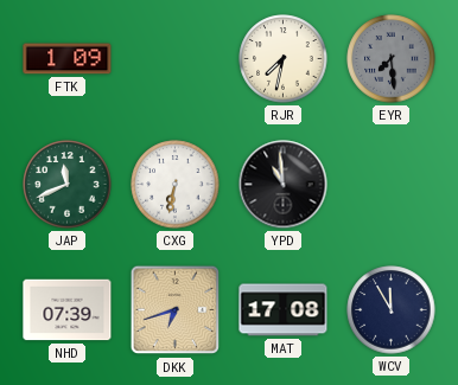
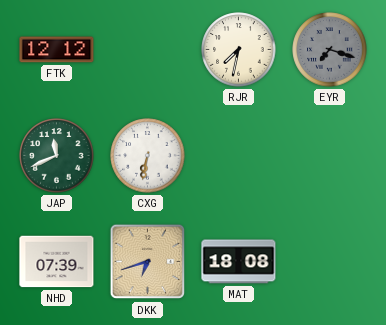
FTK: 1:09 -> 12:12
EYR: 7:29 -> 7:18
YPD: 10:59 -> none
MAT: 17:08 -> 18:08
WCV: 11:55 -> none
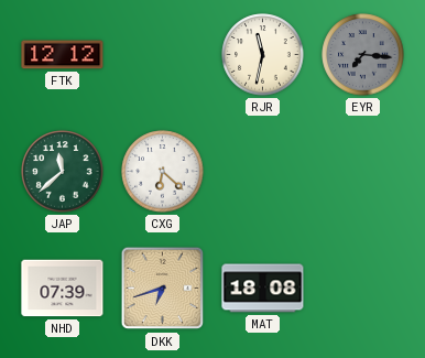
RJR: 7:32 -> 11:32
EYR: 7:18 -> 7:16
JAP: 11:41 -> 11:38
CXG: 6:32 -> 6:22
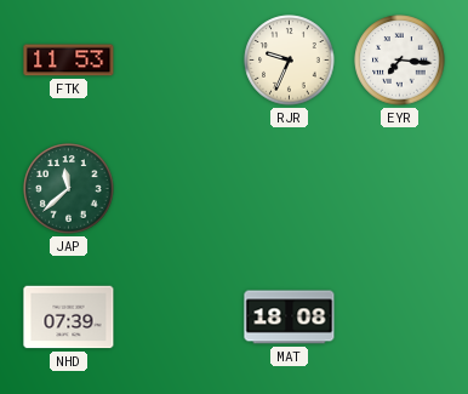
FTK: 12:12 -> 11:53
RJR: 11:32 -> 9:34
EYR dial: grey -> white
CXG: 6:22 -> none
DKK: 6:42 -> none
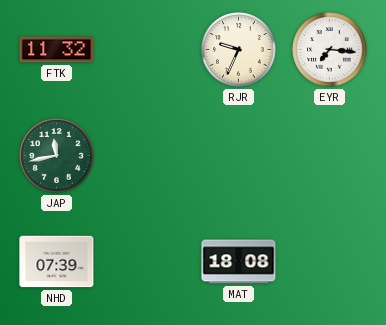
FTK: 11:53 -> 11:32
JAP: 11:38 -> 11:43
